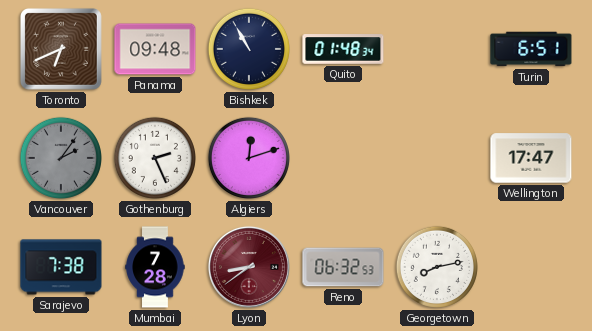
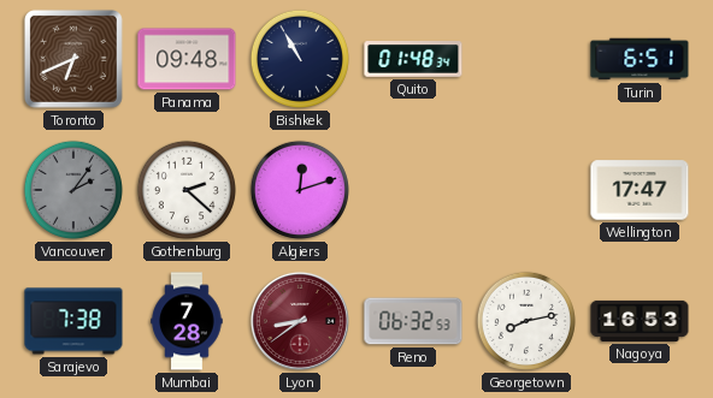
Gothenburg: 2:26 -> 2:22
Nagoya: none -> 16:53
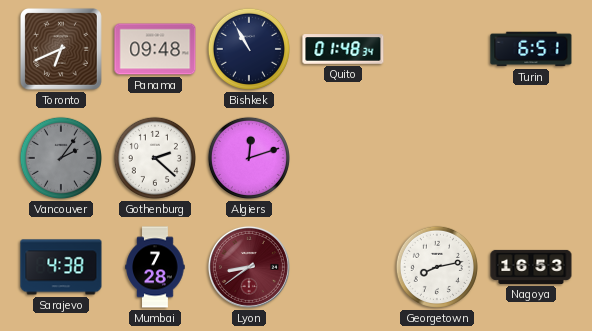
Wellington: 17:47 -> none
Sarajevo: 7:38 -> 4:38
Reno: 06:32 -> none
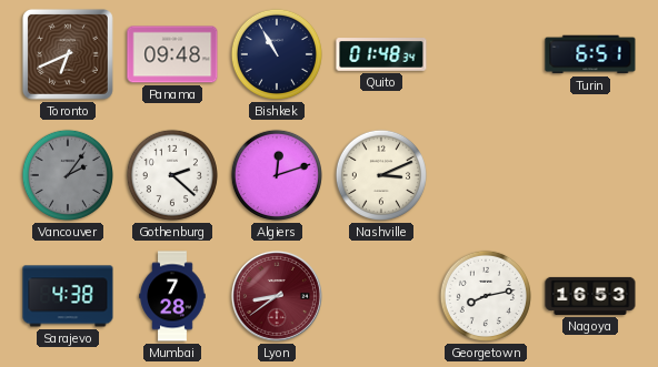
Nashville: none -> 3:11
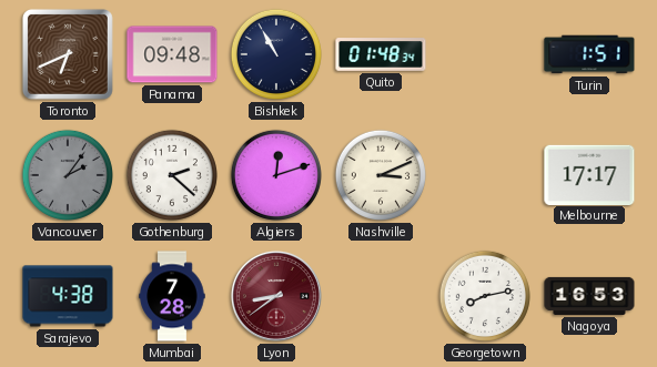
Turin: 6:51 -> 1:51
Melbourne: none -> 17:17
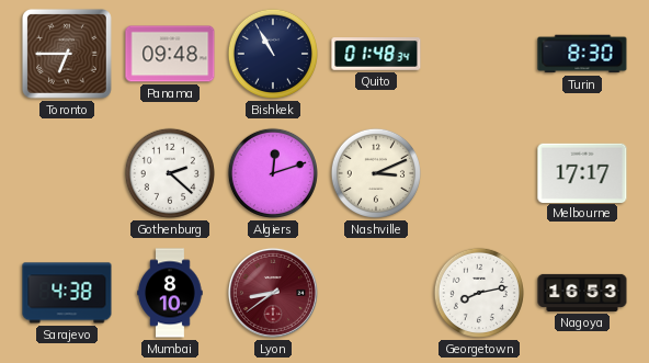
Toronto: 6:41 -> 6:45
Turin: 1:51 -> 8:30
Vancouver: 2:06 -> none
Mumbai: 7:28 -> 8:10
